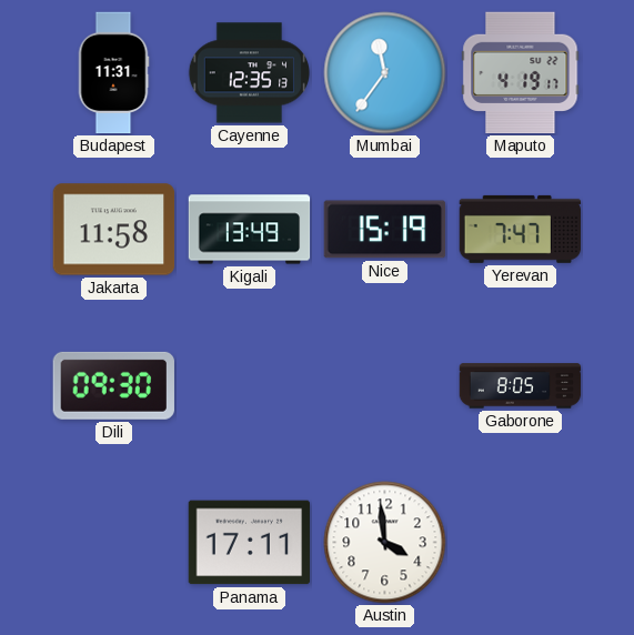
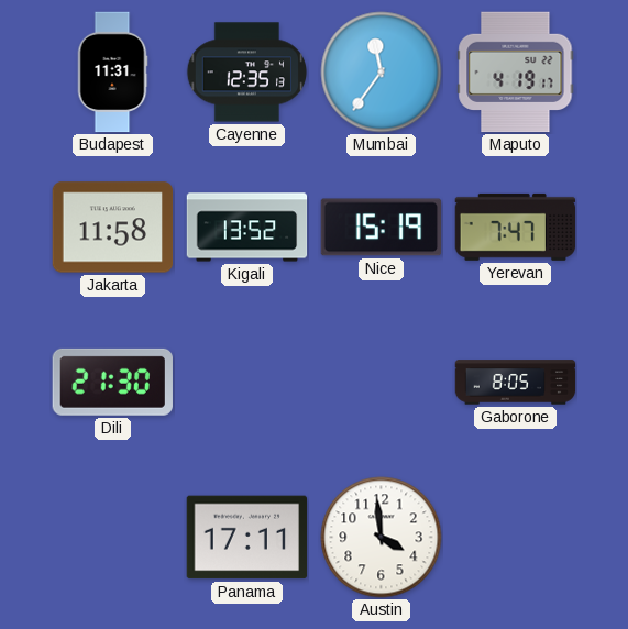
Kigali: 13:49 -> 13:52
Dili: 09:30 -> 21:30
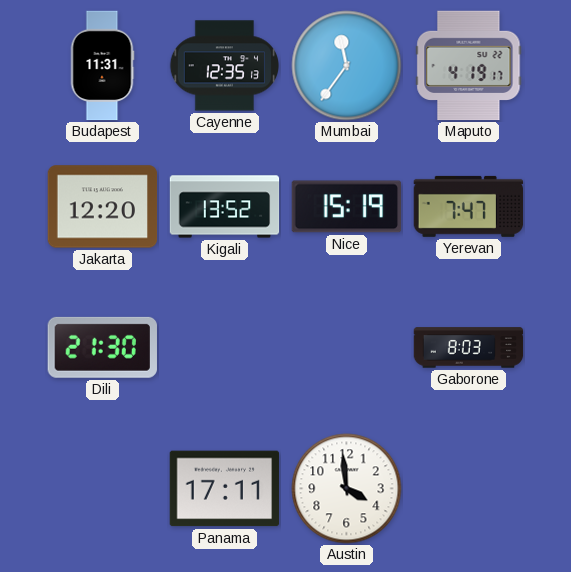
Jakarta: 11:58 -> 12:20
Gaborone: 8:05 -> 8:03
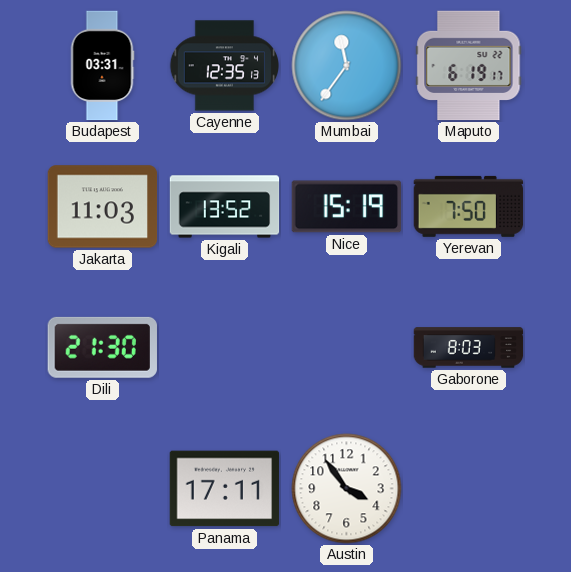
Budapest: 11:31 -> 03:31
Maputo: 4:19 -> 6:19
Jakarta: 12:20 -> 11:03
Yerevan: 7:47 -> 7:50
Austin: 3:59 -> 3:54
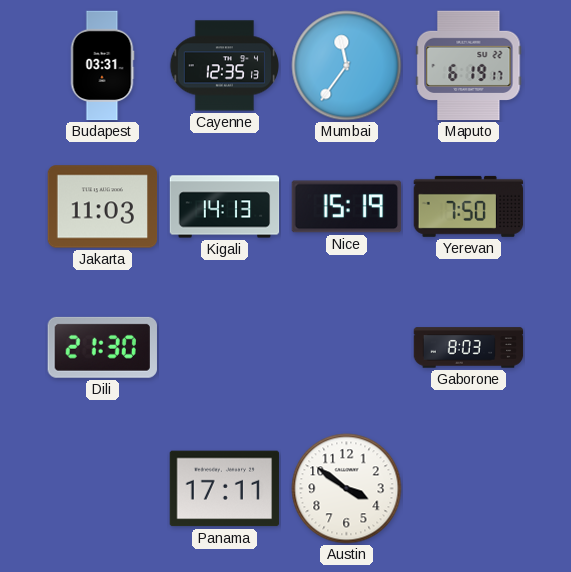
Kigali: 13:52 -> 14:13
Austin: 3:54 -> 3:51
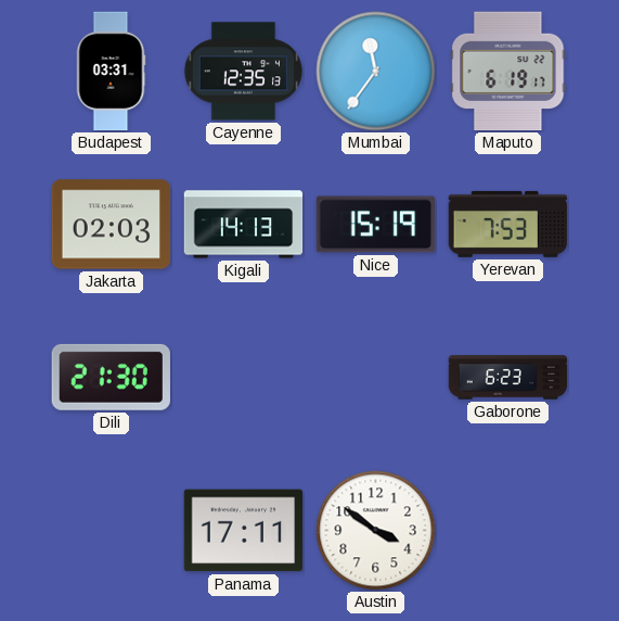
Jakarta: 11:03 -> 02:03
Yerevan: 7:50 -> 7:53
Gaborone: 8:03 -> 6:23
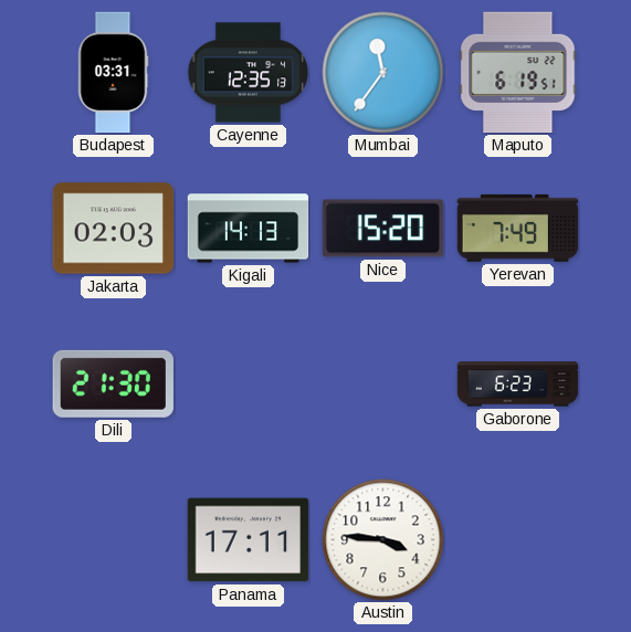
Maputo: 6:19:17 -> 6:19:51
Nice: 15:19 -> 15:20
Yerevan: 7:53 -> 7:49
Austin: 3:51 -> 3:46
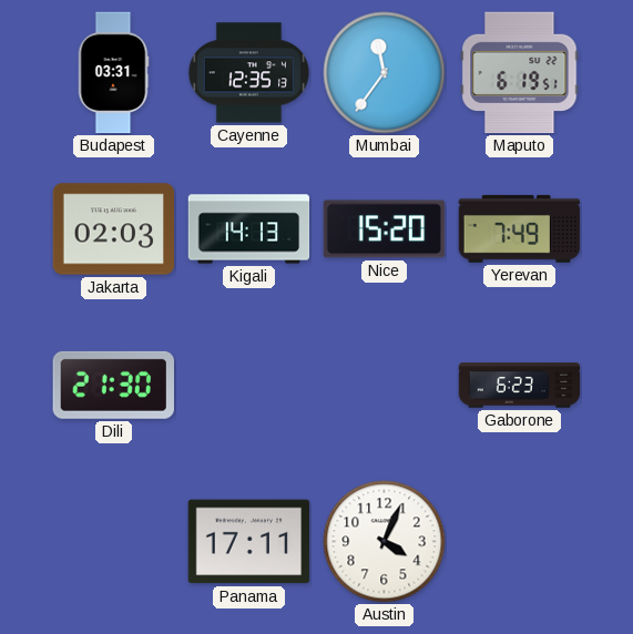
Austin: 3:46 -> 4:04
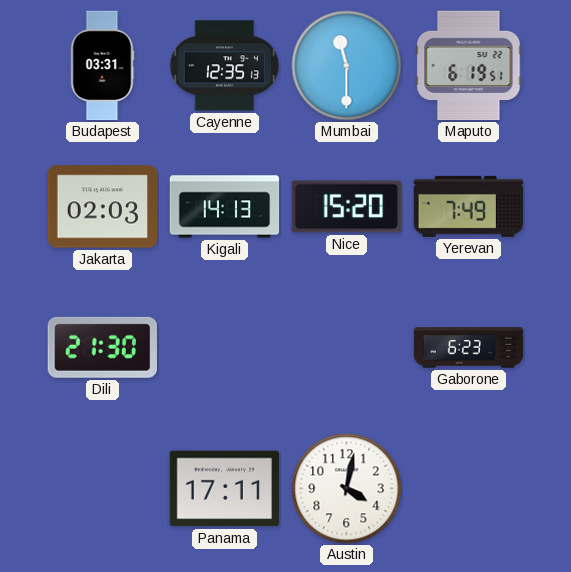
Mumbai: 11:36 -> 11:30
Austin: 4:04 -> 4:02
